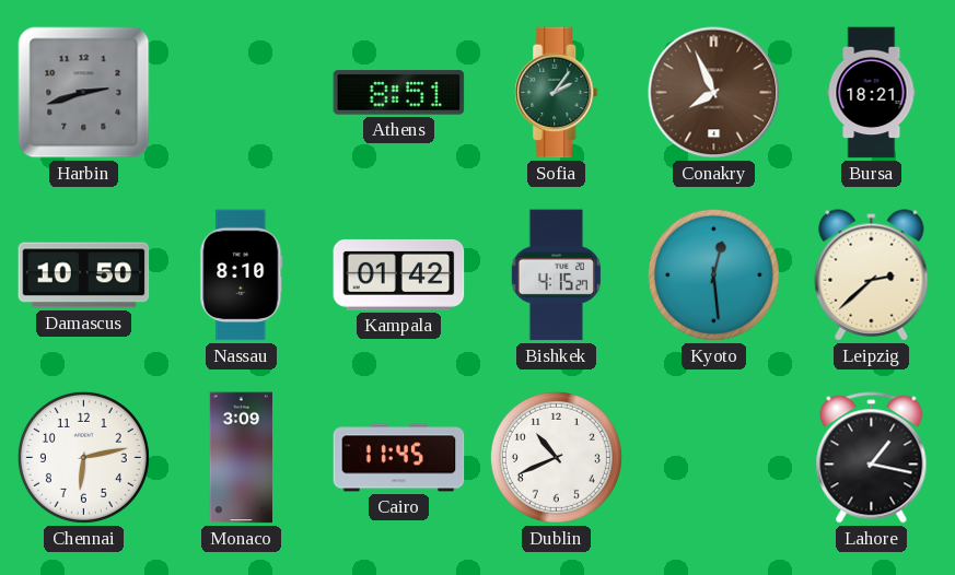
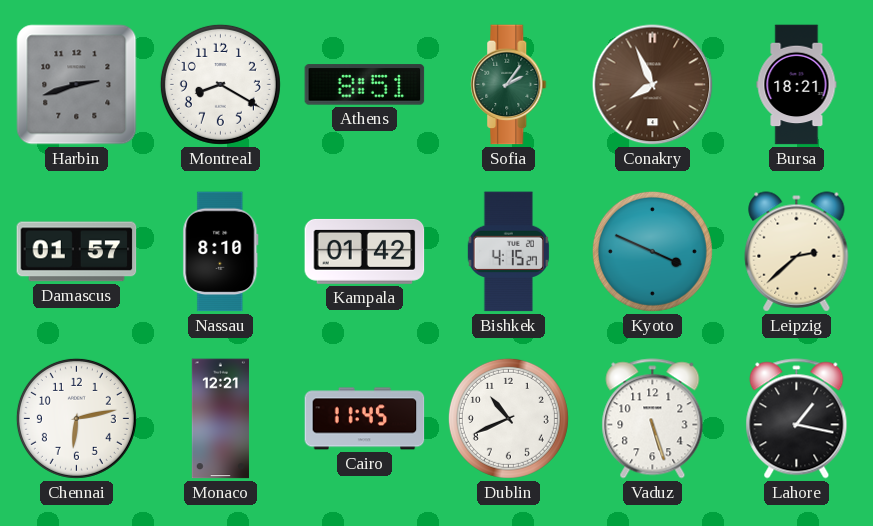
Montreal: none -> 8:20
Damascus: 10:50 -> 01:57
Kyoto: 12:29 -> 3:49
Monaco: 3:09 -> 12:21
Vaduz: none -> 5:27
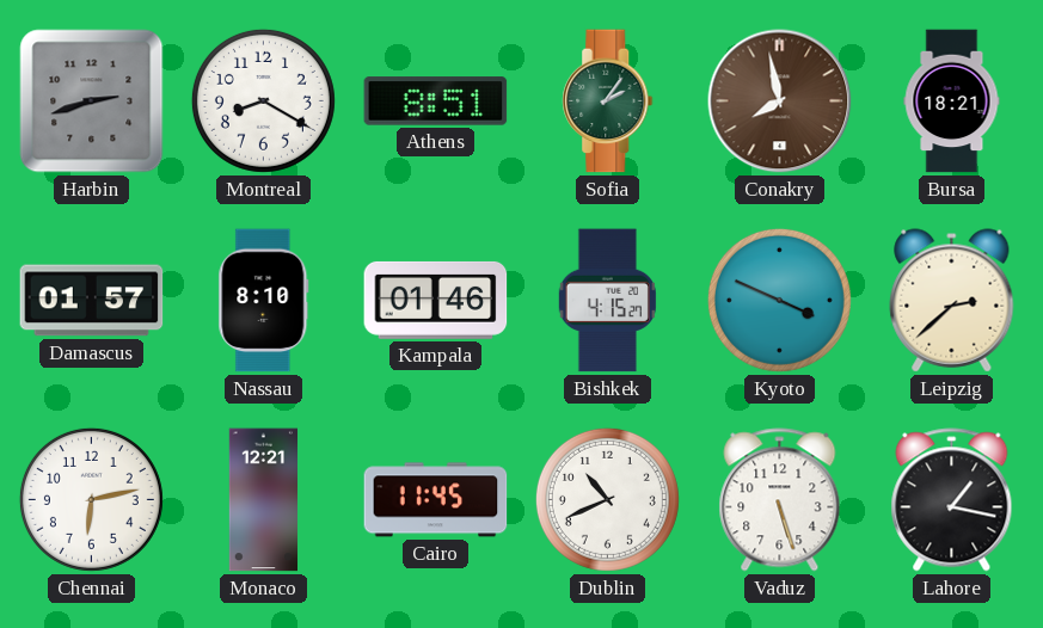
Conakry: 7:56 -> 7:58
Kampala: 01:42 -> 01:46
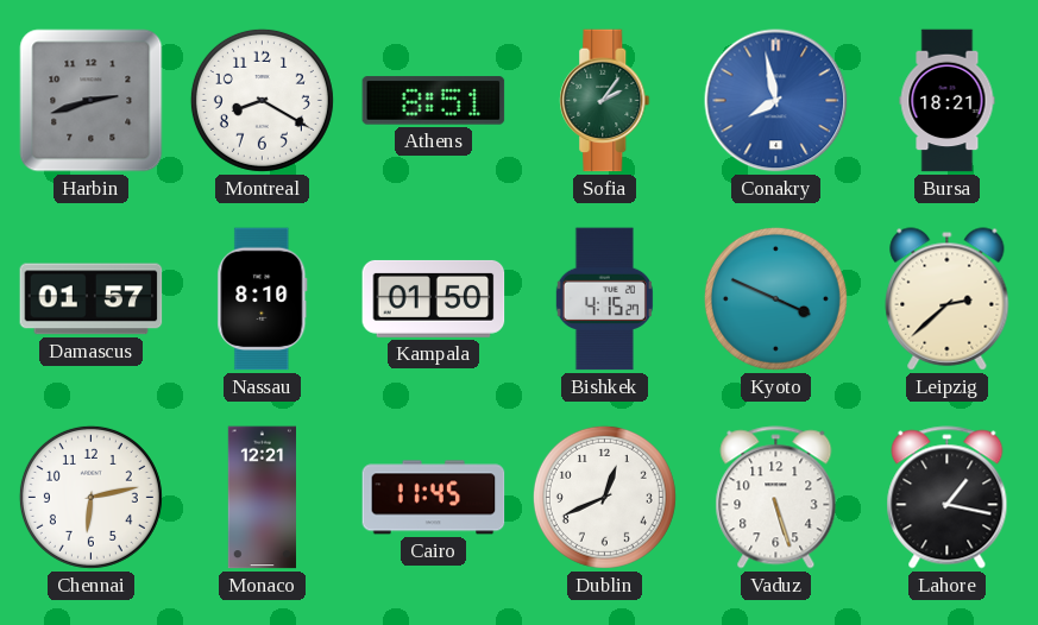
Conakry dial: brown -> blue
Kampala: 01:46 -> 01:50
Dublin: 10:41 -> 12:41
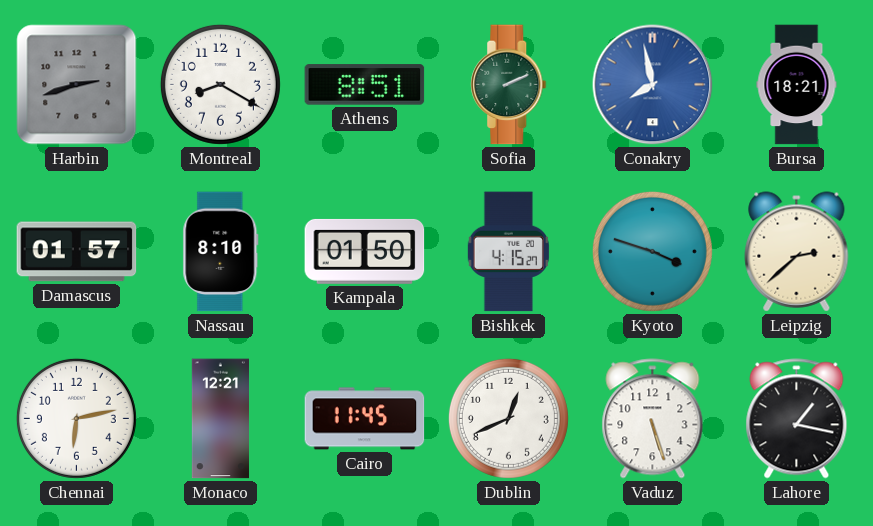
Sofia: 2:06 -> 2:11
Kyoto: 3:49 -> 3:48
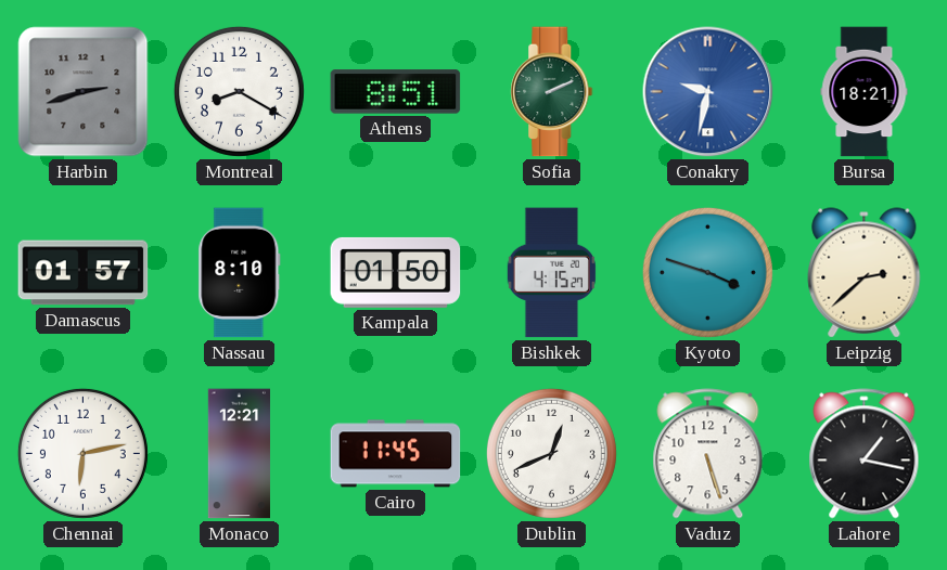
Conakry: 7:58 -> 9:32
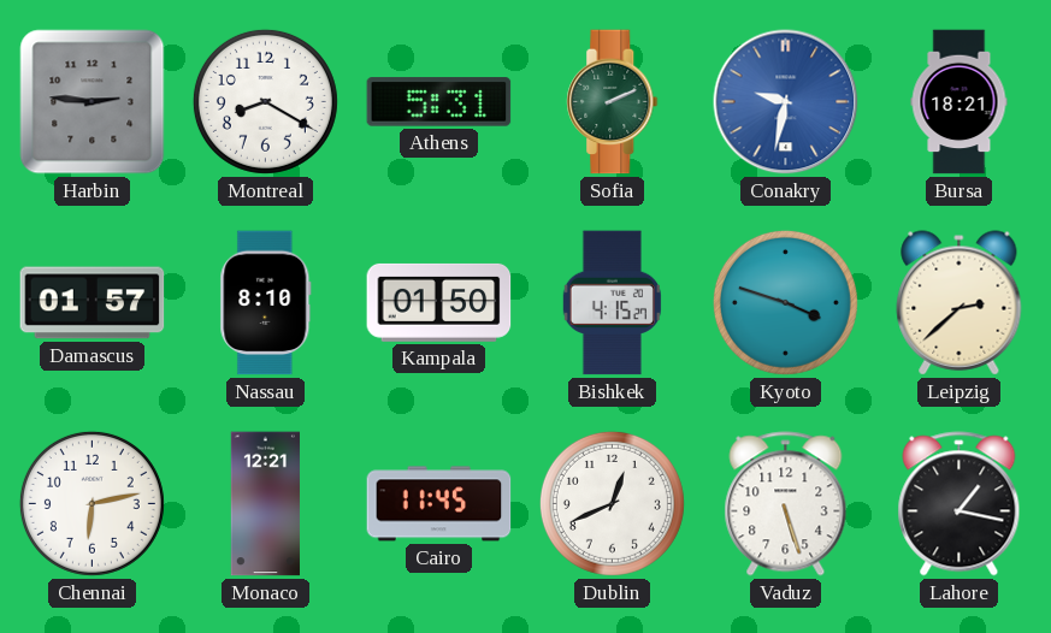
Harbin: 2:42 -> 2:46
Athens: 8:51 -> 5:31
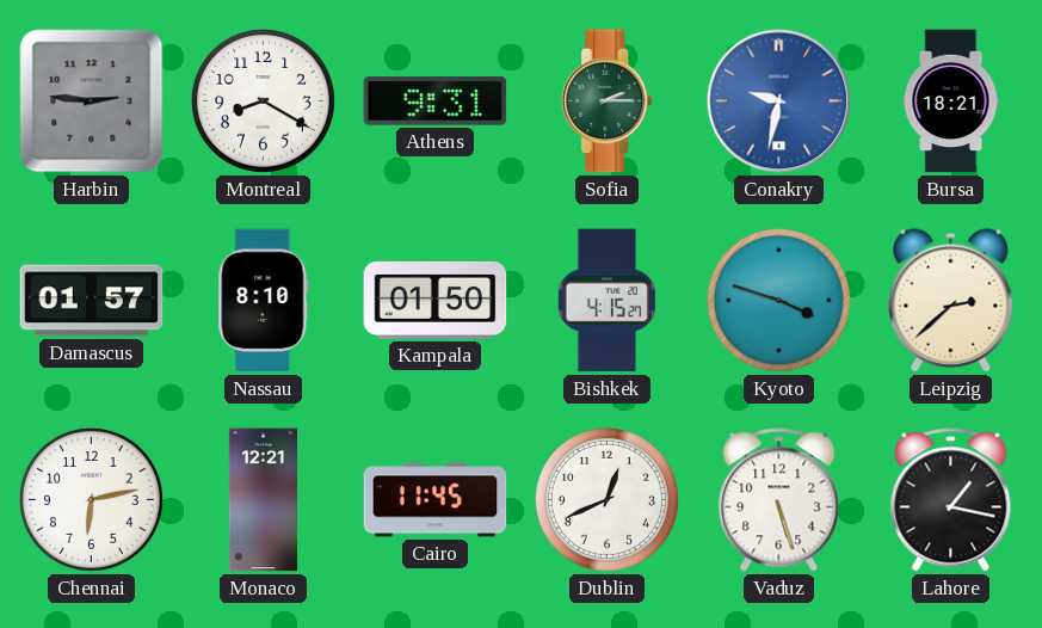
Athens: 5:31 -> 9:31
Sofia: 2:11 -> 2:15
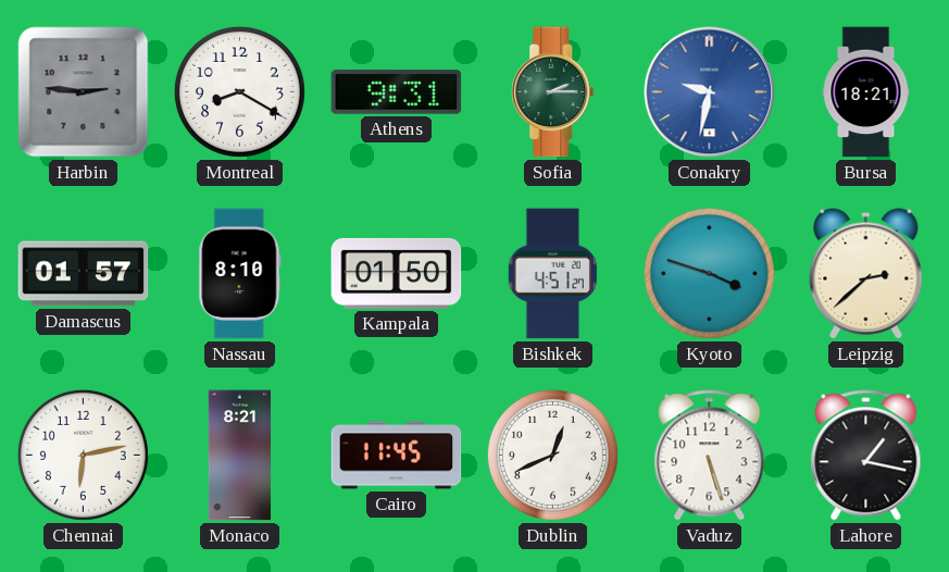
Bishkek: 4:15 -> 4:51
Monaco: 12:21 -> 8:21
